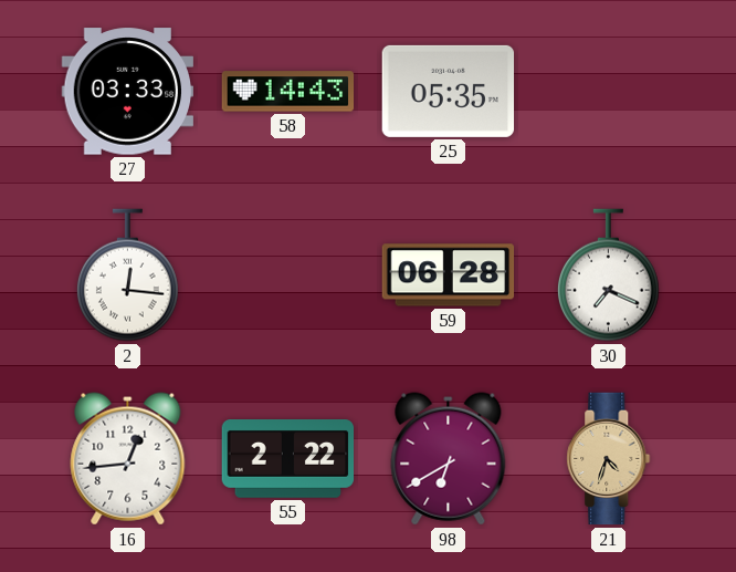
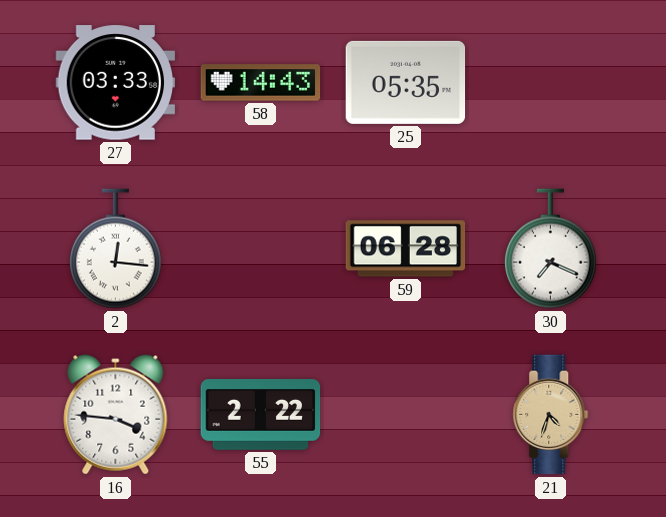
16: 12:44 -> 3:46
98: 6:40 -> none
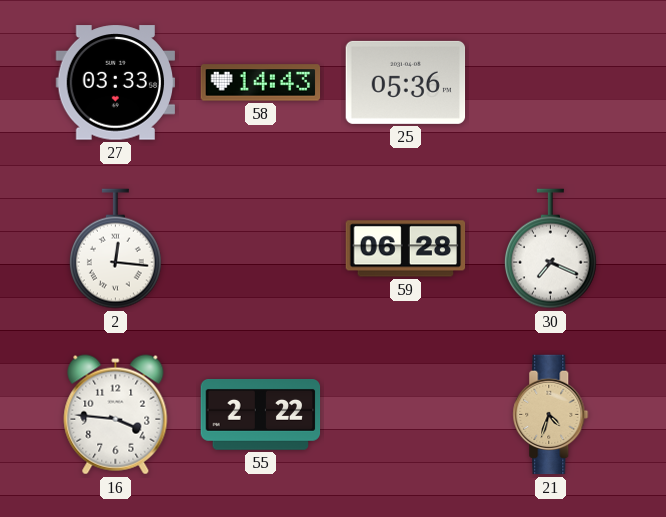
25: 05:35 -> 05:36
